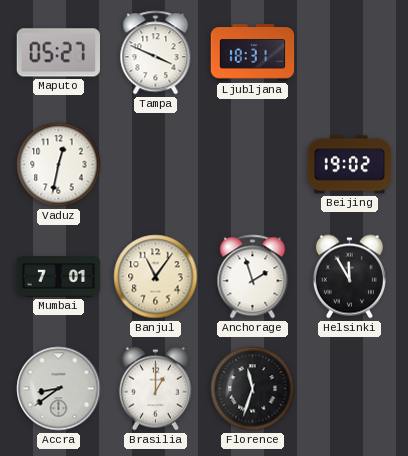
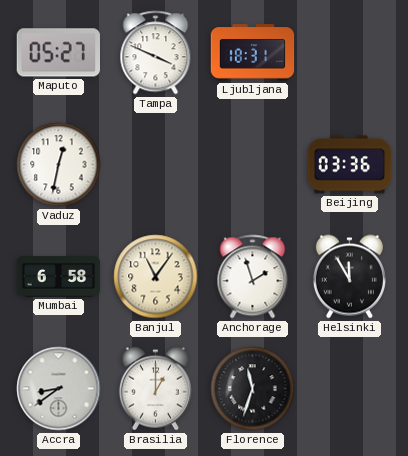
Beijing: 19:02 -> 03:36
Mumbai: 7:01 -> 6:58
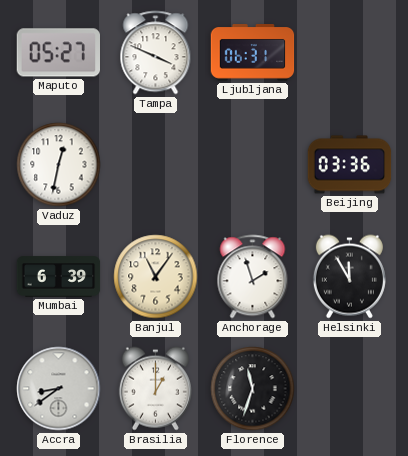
Ljubljana: 18:31 -> 06:31
Mumbai: 6:58 -> 6:39
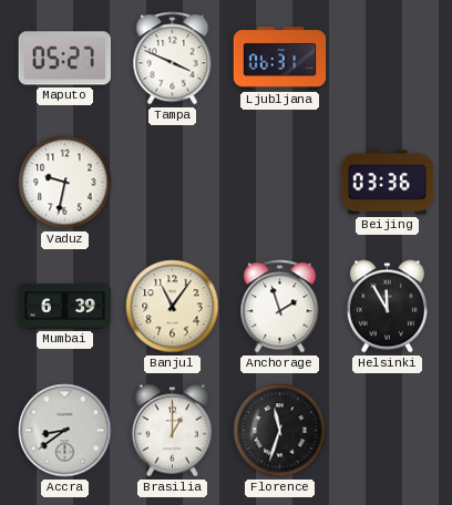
Vaduz: 12:32 -> 9:32
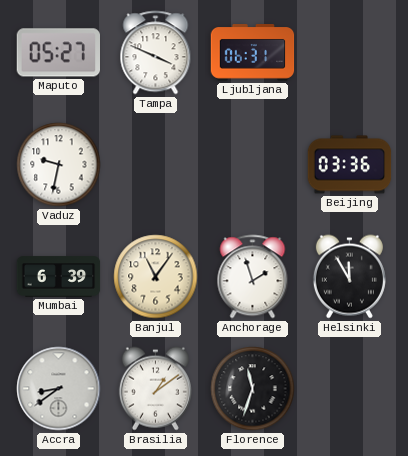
Brasilia: 1:00 -> 1:09
